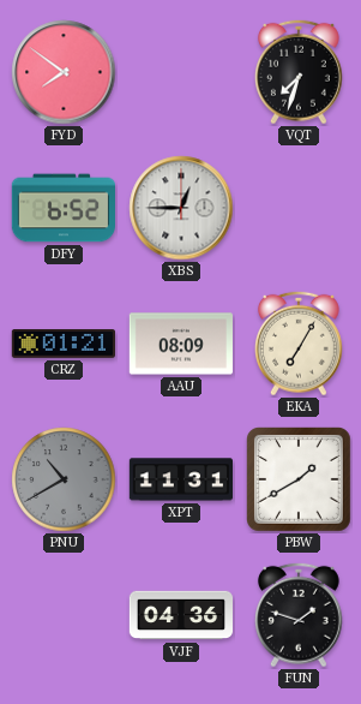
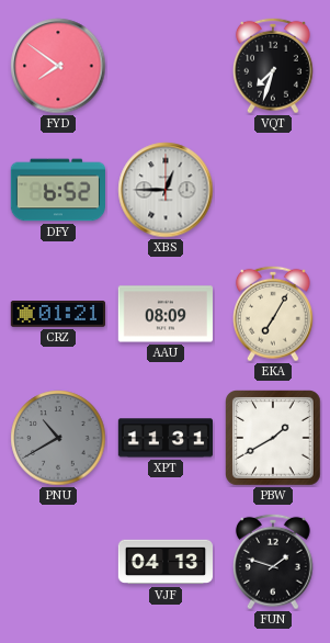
VJF: 04:36 -> 04:13
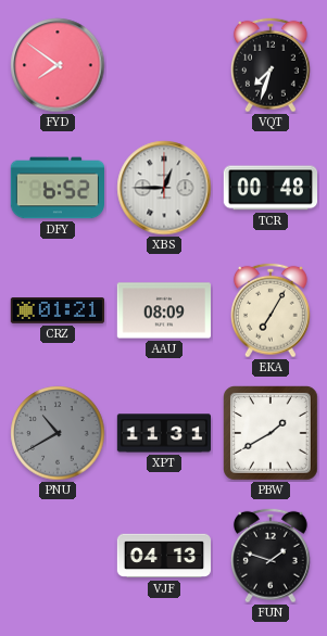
TCR: none -> 00:48
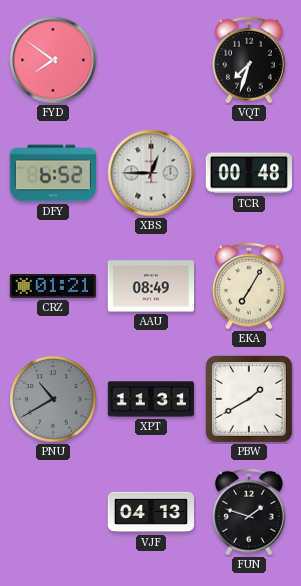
AAU: 08:09 -> 08:49
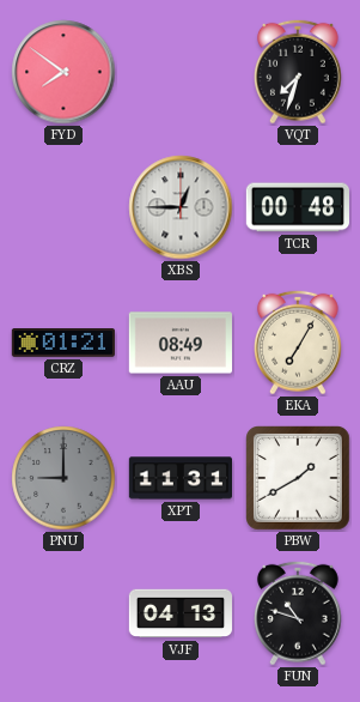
DFY: 6:52 -> none
PNU: 10:40 -> 9:00
FUN: 1:48 -> 10:48
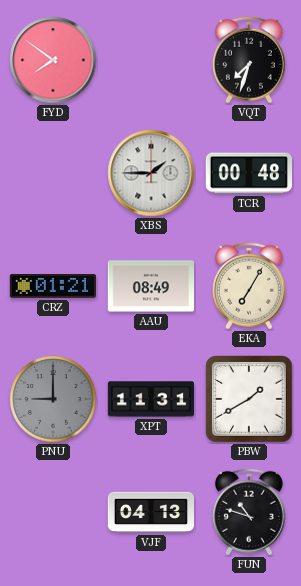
XBS: 12:45 -> 1:45
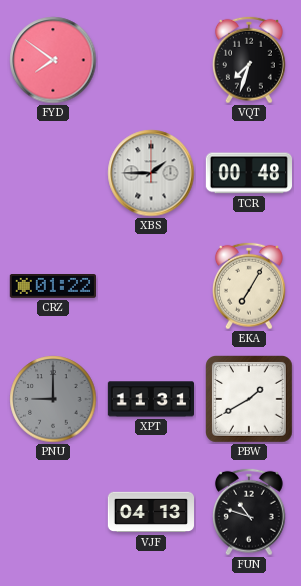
CRZ: 01:21 -> 01:22
AAU: 08:49 -> none
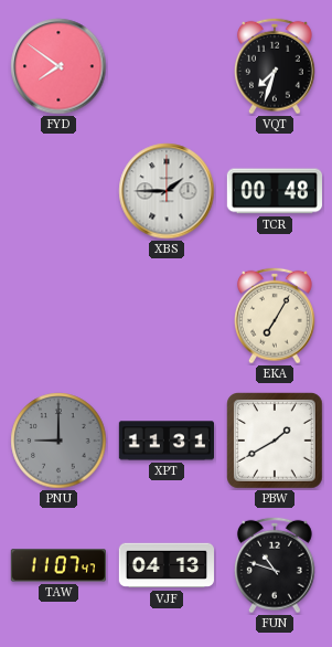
CRZ: 01:22 -> none
TAW: none -> 11:07
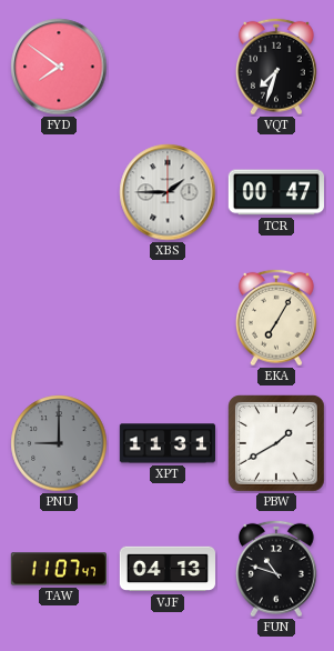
TCR: 00:48 -> 00:47
